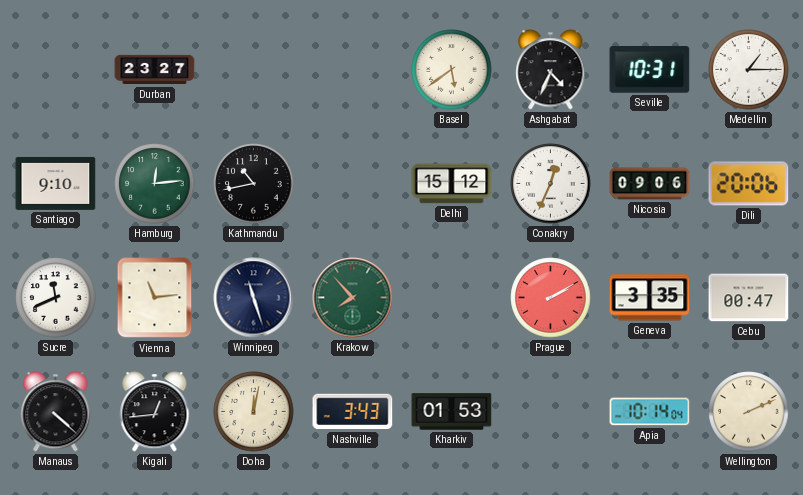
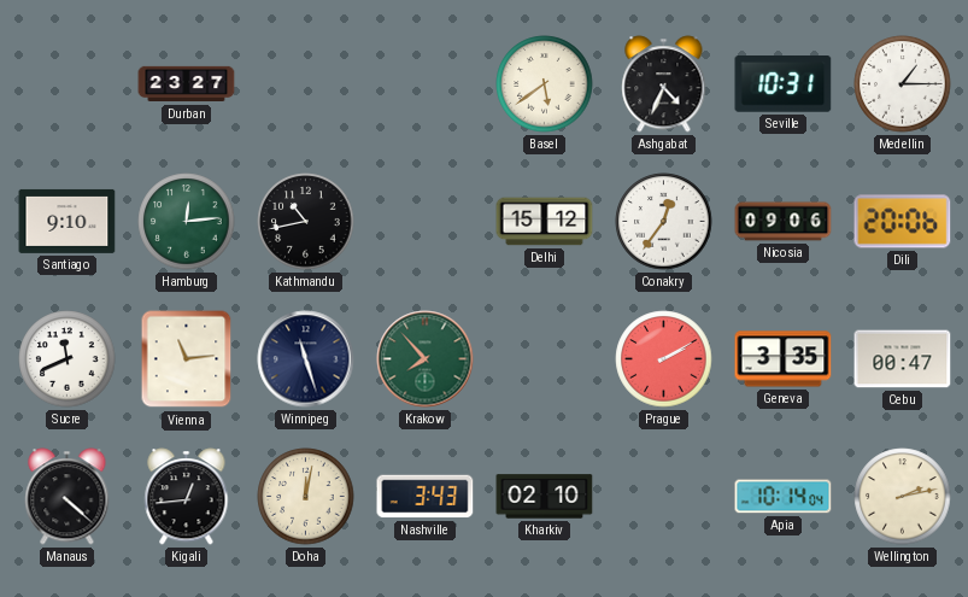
Conakry: 12:34 -> 12:36
Kharkiv: 01:53 -> 02:10
Wellington: 2:11 -> 2:13
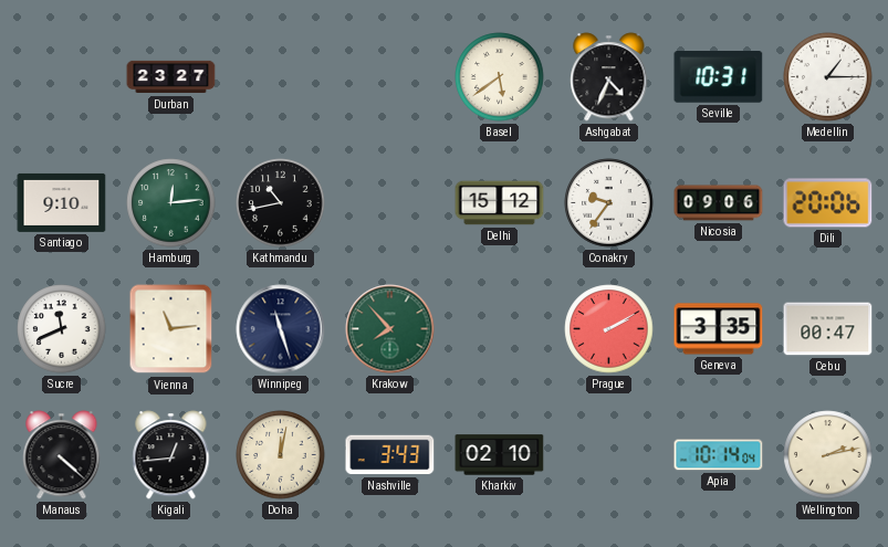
Conakry: 12:36 -> 9:36
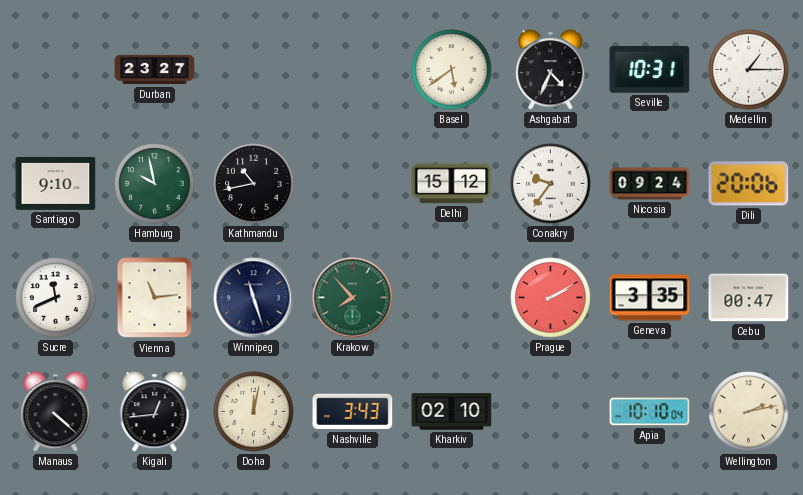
Hamburg: 12:14 -> 9:58
Nicosia: 09:06 -> 09:24
Apia: 10:14 -> 10:10
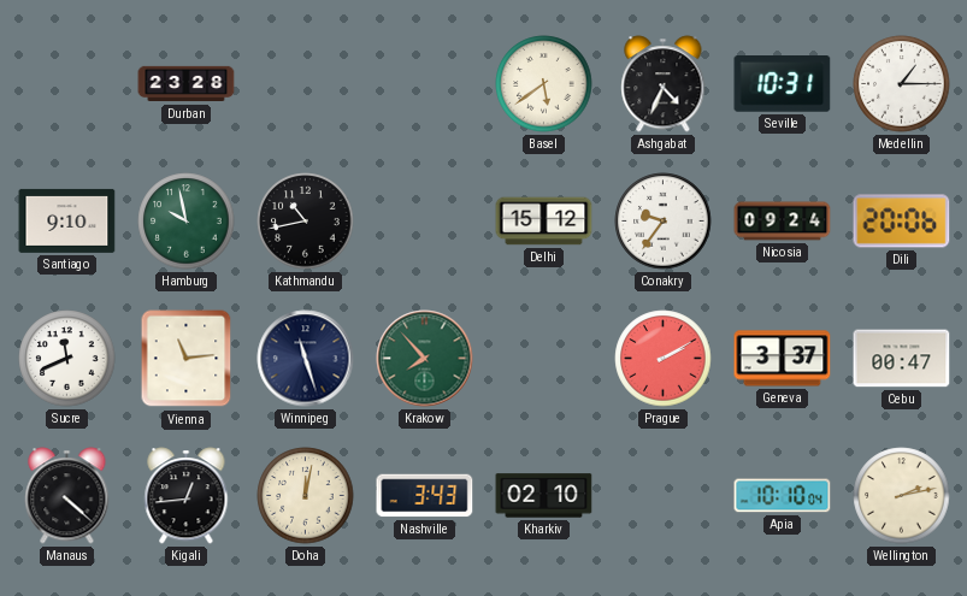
Durban: 23:27 -> 23:28
Geneva: 3:35 -> 3:37
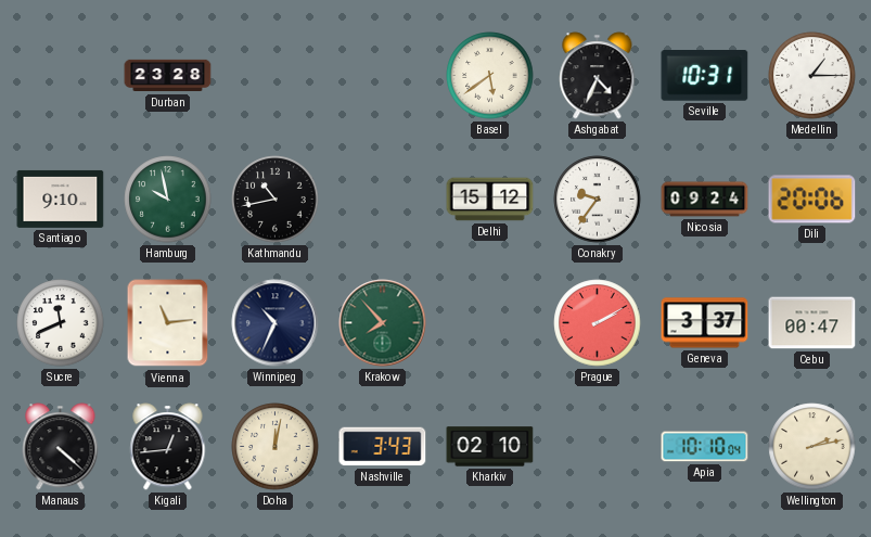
Winnipeg: 11:27 -> 10:34
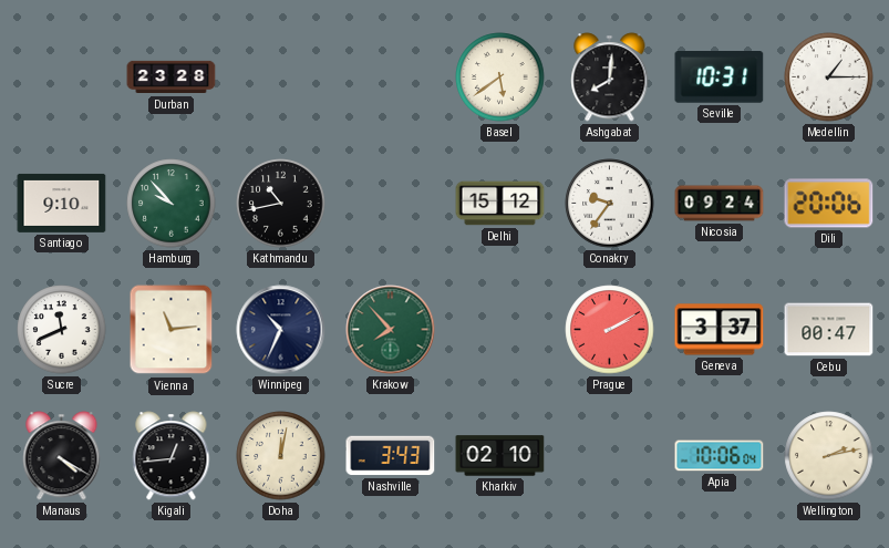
Ashgabat: 4:34 -> 8:01
Hamburg: 9:58 -> 9:53
Manaus: 4:22 -> 4:20
Apia: 10:10 -> 10:06
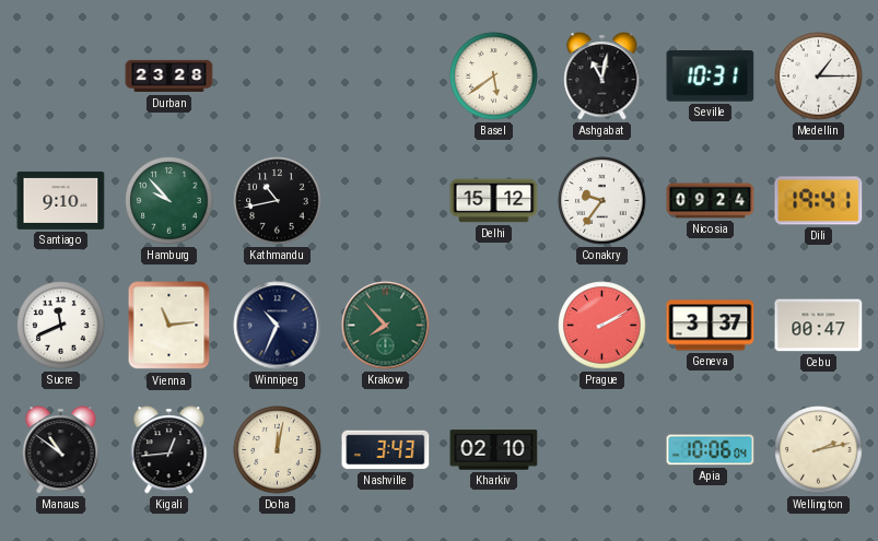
Ashgabat: 8:01 -> 11:02
Dili: 20:06 -> 19:41
Manaus: 4:20 -> 10:51
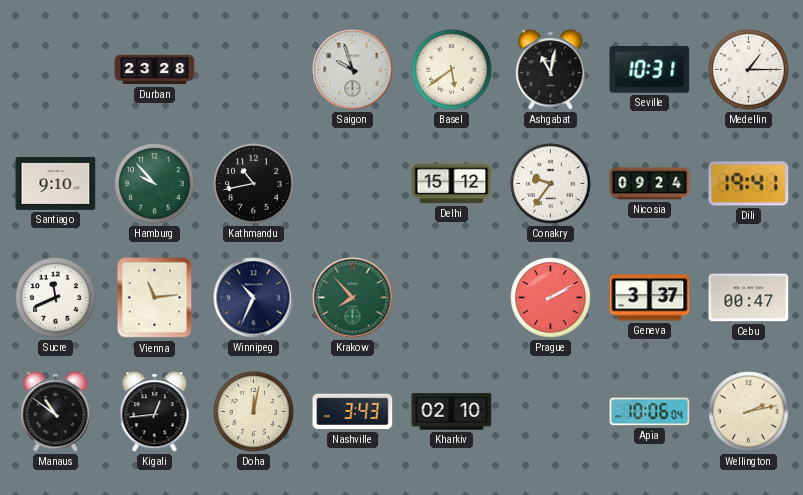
Saigon: none -> 9:57
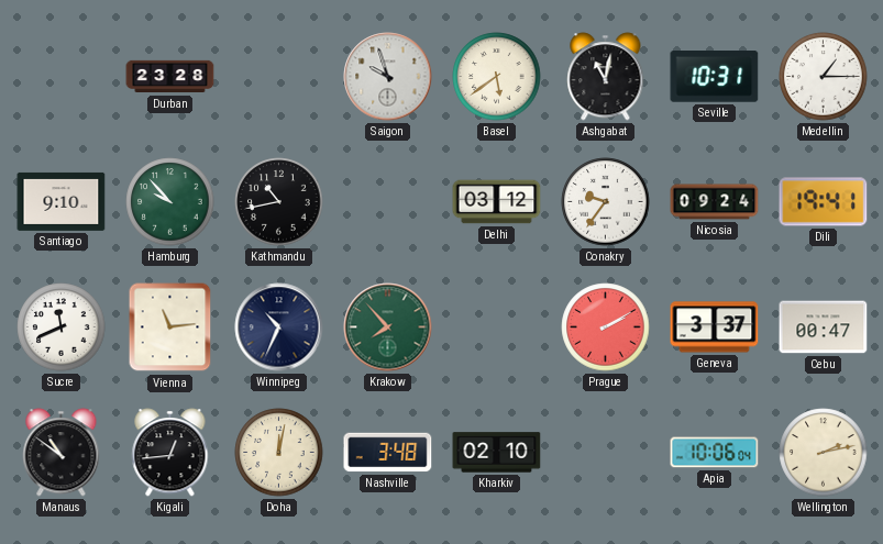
Delhi: 15:12 -> 03:12
Nashville: 3:43 -> 3:48
